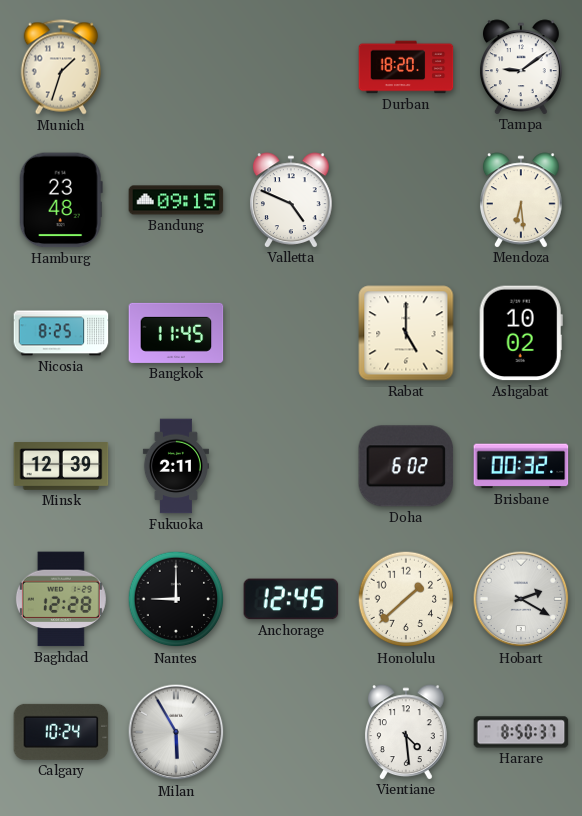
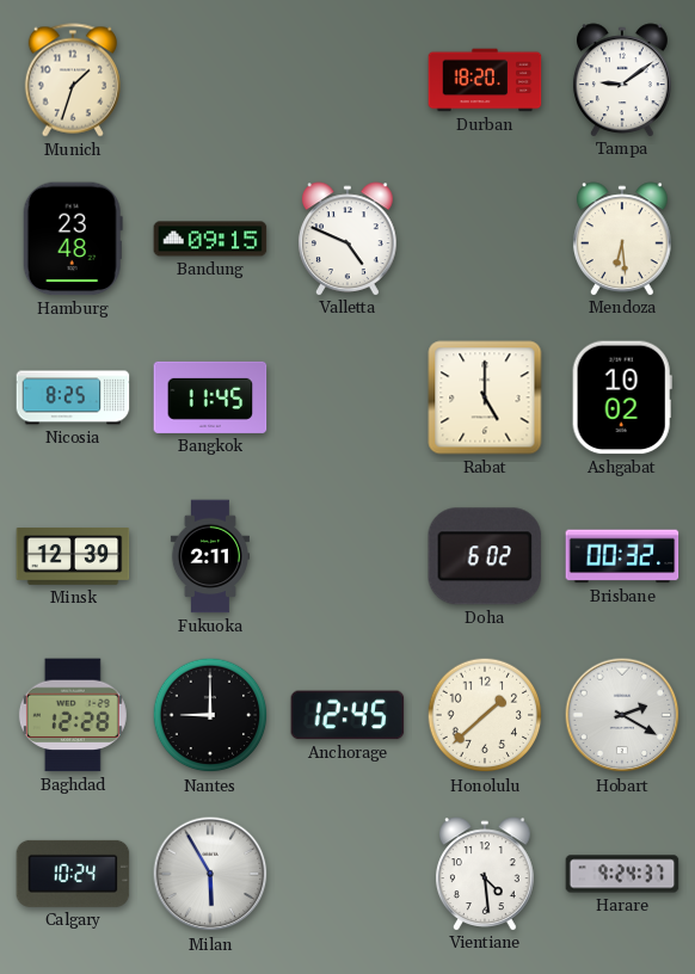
Harare: 8:50 -> 9:24
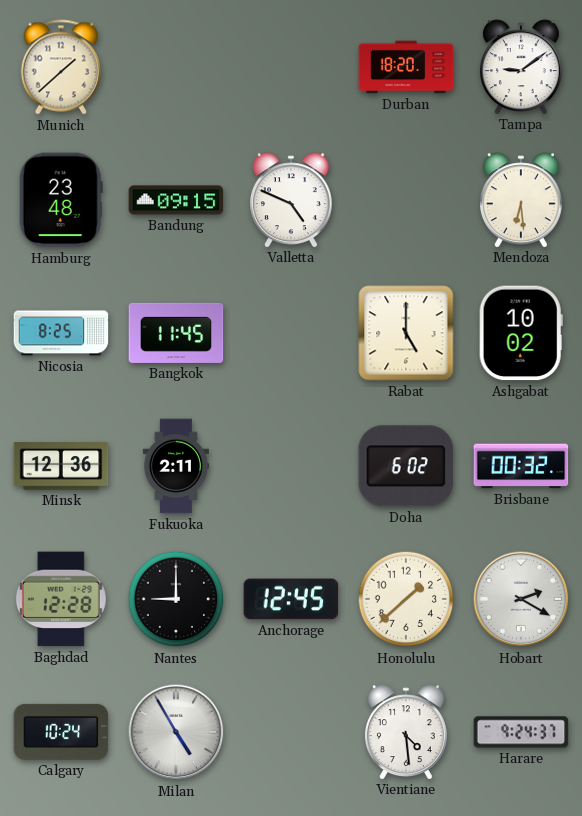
Munich: 1:33 -> 1:38
Minsk: 12:39 -> 12:36
Milan: 5:55 -> 4:55
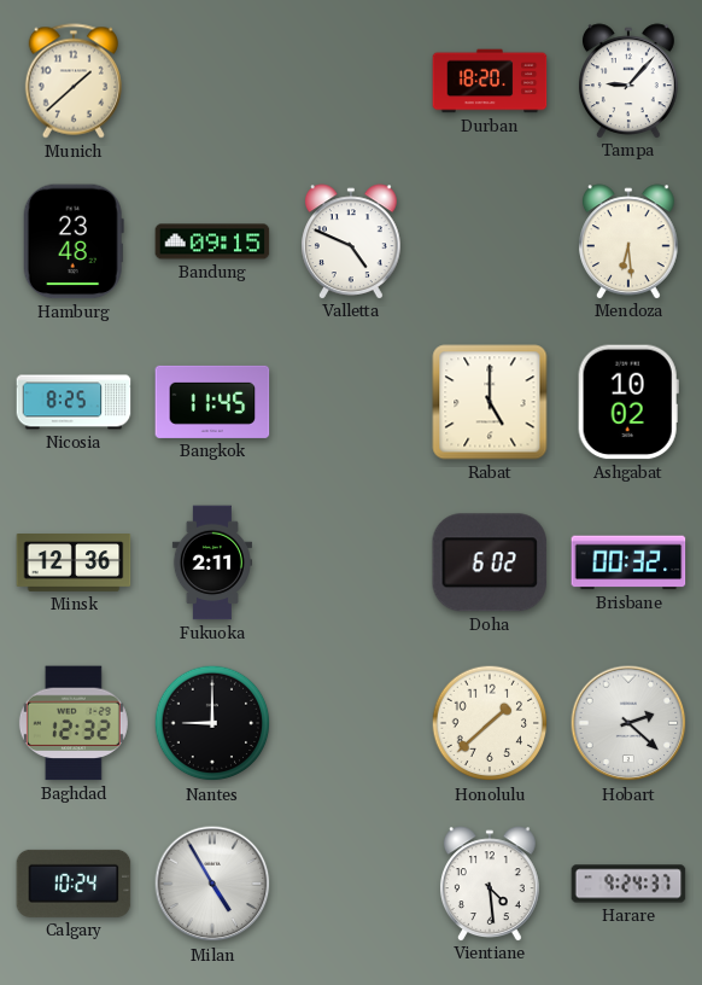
Tampa: 9:09 -> 9:07
Baghdad: 12:28 -> 12:32
Anchorage: 12:45 -> none
Hobart: 2:20 -> 2:22
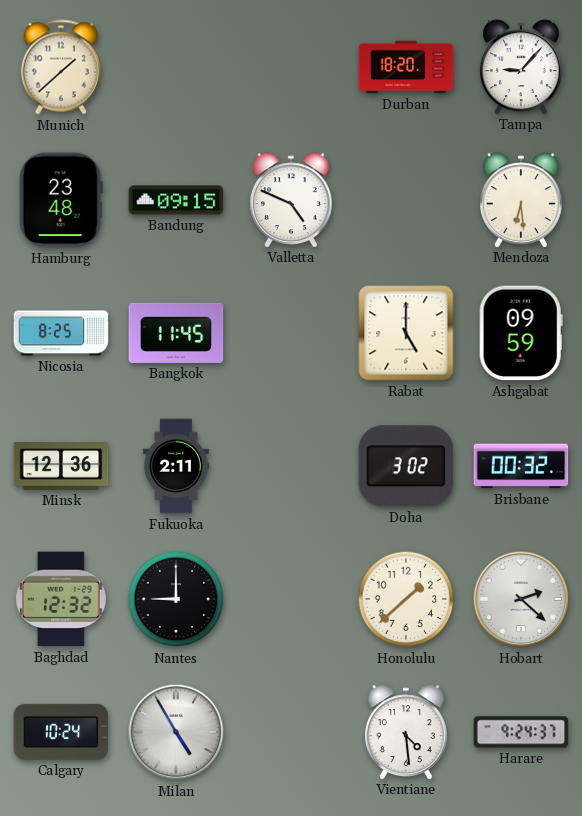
Ashgabat: 10:02 -> 09:59
Doha: 6:02 -> 3:02
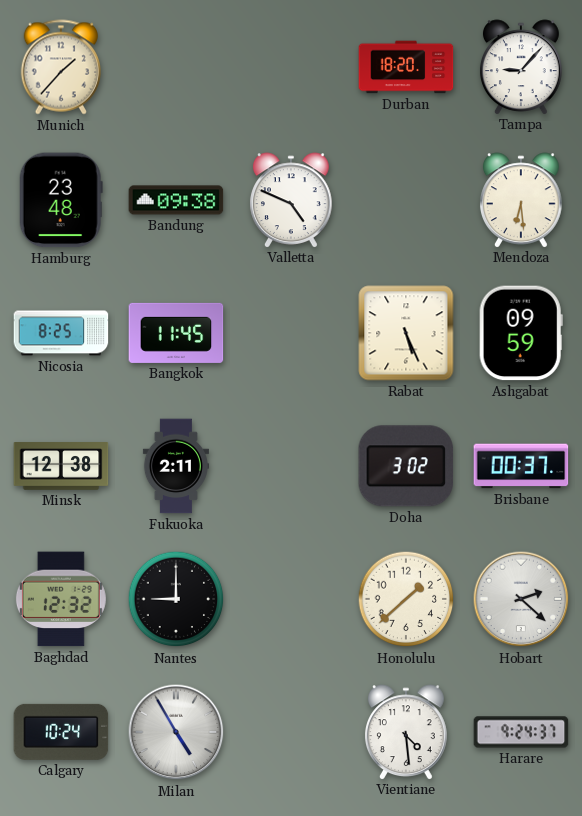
Munich: 1:38 -> 1:37
Bandung: 09:15 -> 09:38
Rabat: 5:00 -> 5:26
Minsk: 12:36 -> 12:38
Brisbane: 00:32 -> 00:37
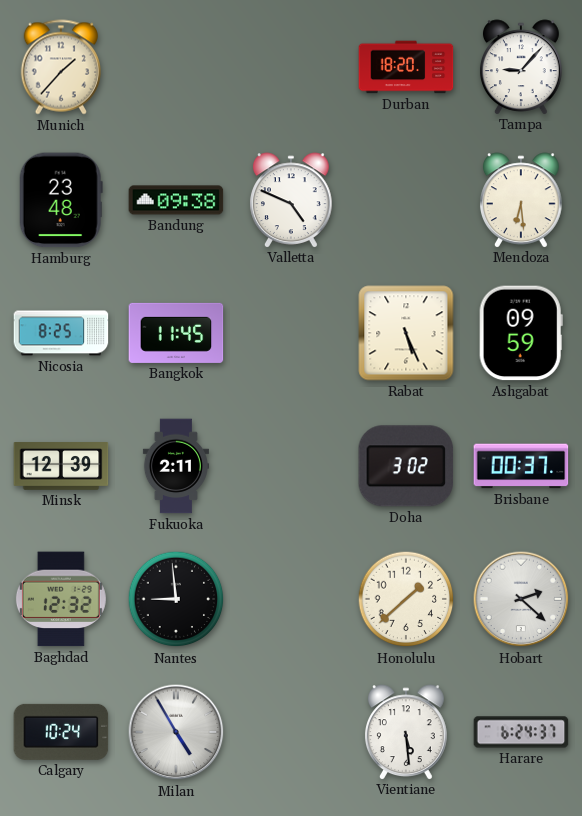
Minsk: 12:38 -> 12:39
Nantes: 9:00 -> 8:59
Vientiane: 4:29 -> 5:29
Harare: 9:24 -> 6:24
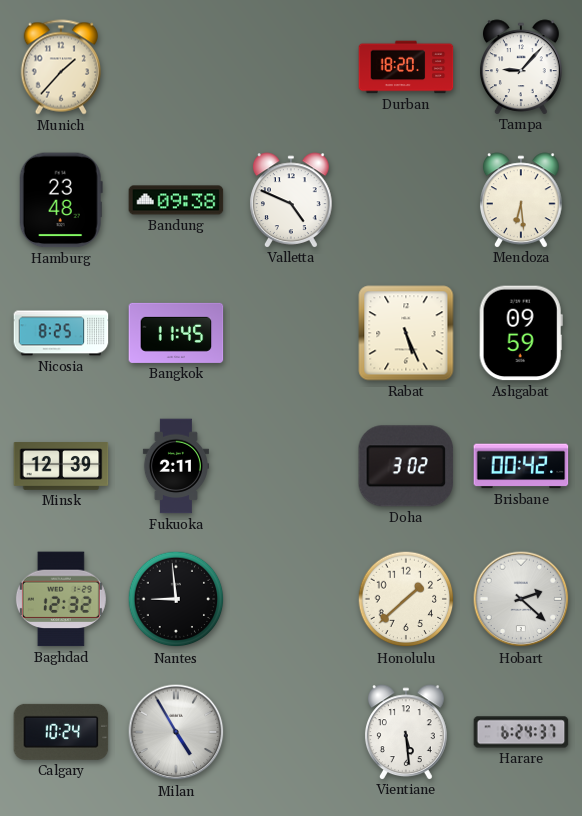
Brisbane: 00:37 -> 00:42
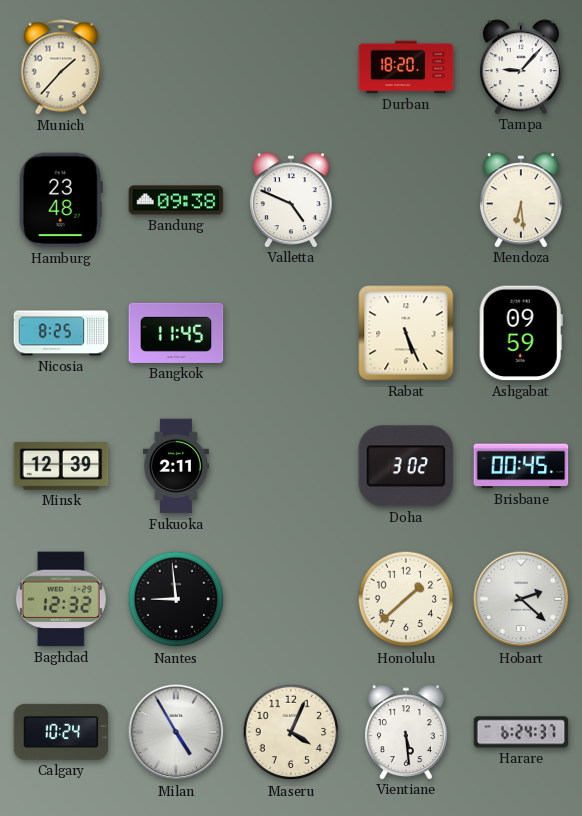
Brisbane: 00:42 -> 00:45
Maseru: none -> 4:04
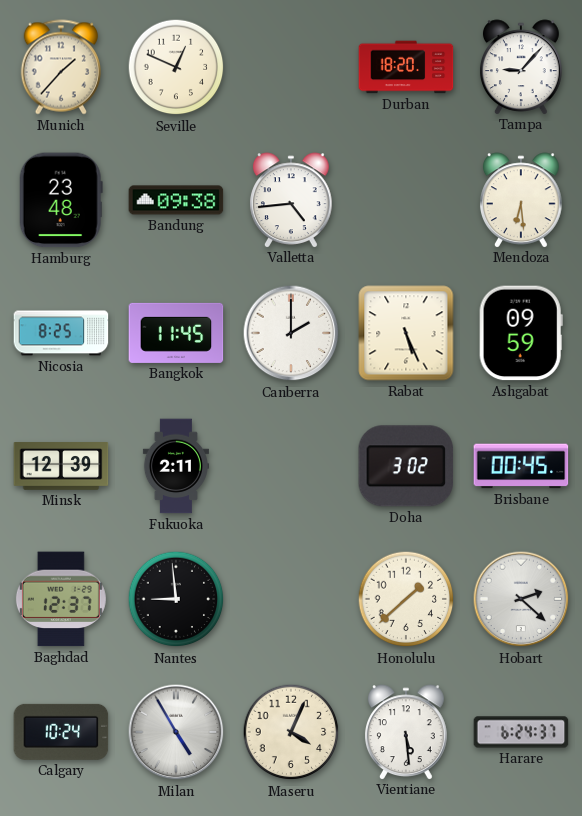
Seville: none -> 12:49
Valletta: 4:49 -> 4:44
Canberra: none -> 2:00
Baghdad: 12:32 -> 12:37
